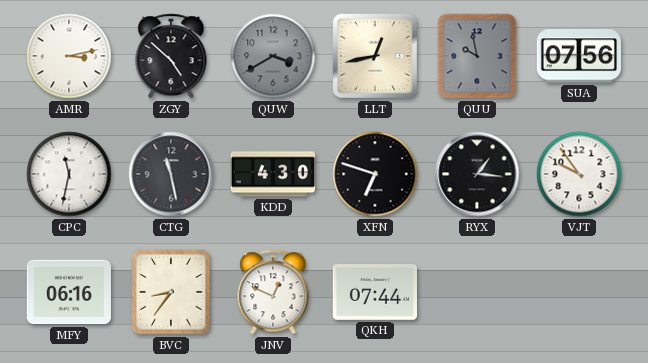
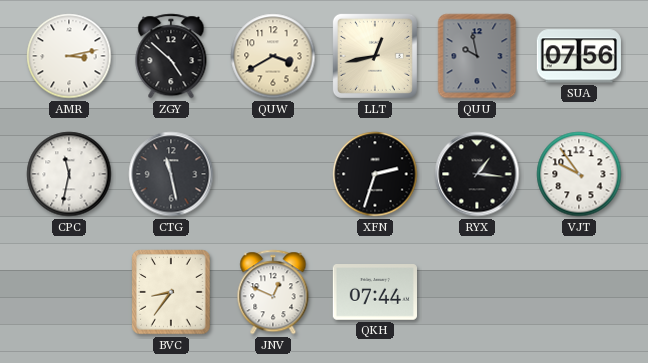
QUW dial: grey -> cream
KDD: 4:30 -> none
XFN: 6:48 -> 2:33
MFY: 06:16 -> none
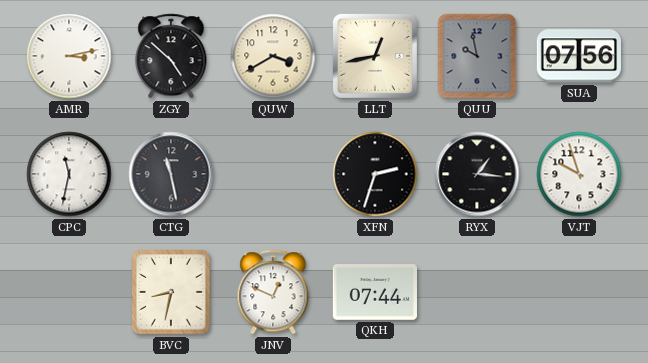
VJT: 9:54 -> 9:57
BVC: 8:36 -> 8:32
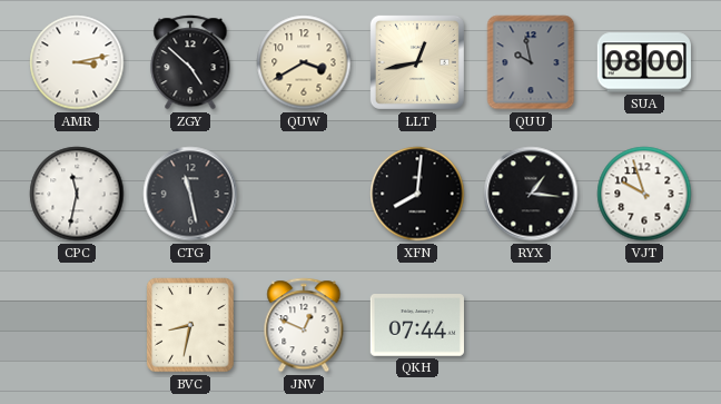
SUA: 07:56 -> 08:00
XFN: 2:33 -> 8:01
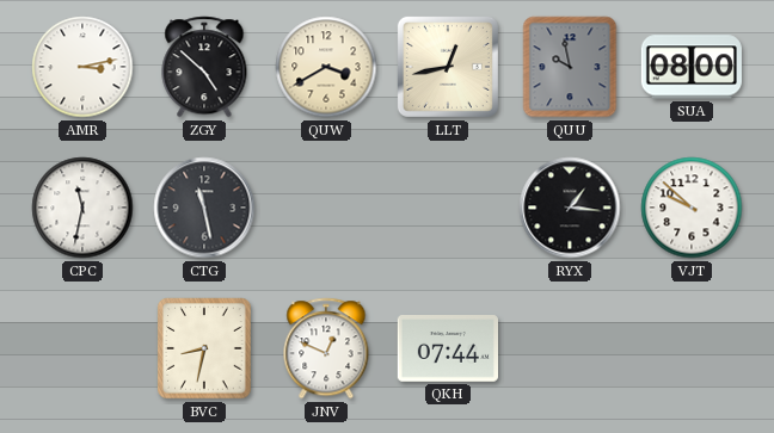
XFN: 8:01 -> none
VJT: 9:57 -> 9:52
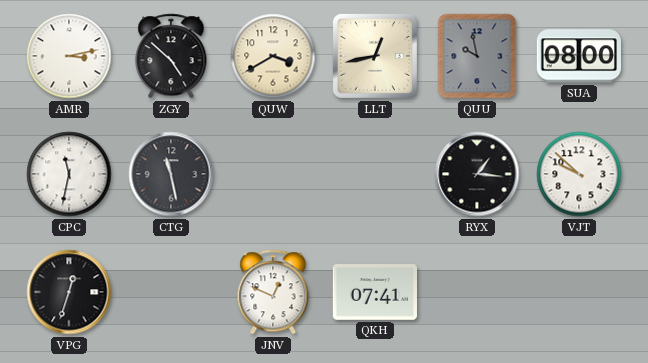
VPG: none -> 12:33
BVC: 8:32 -> none
QKH: 07:44 -> 07:41
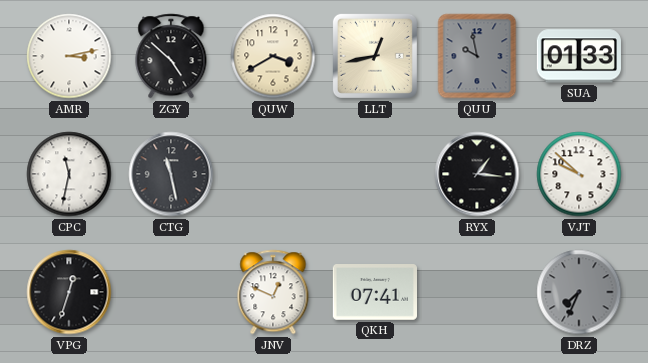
SUA: 08:00 -> 01:33
DRZ: none -> 7:34
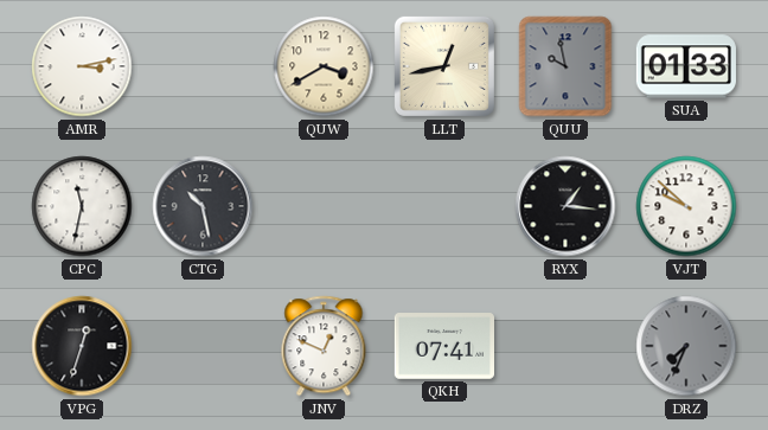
ZGY: 4:52 -> none
CTG: 11:28 -> 10:28
